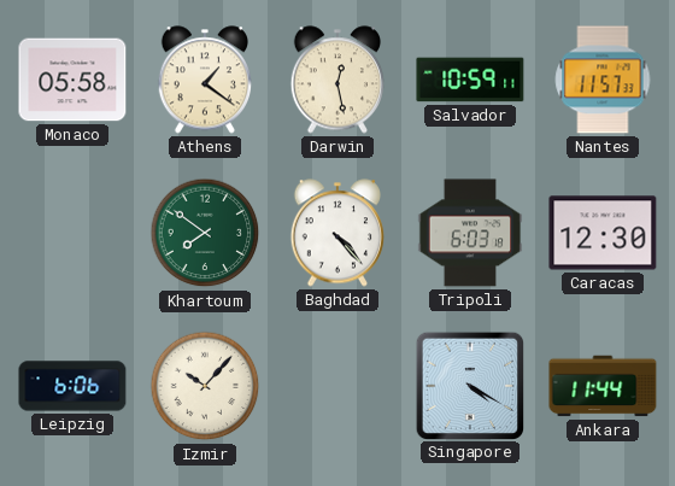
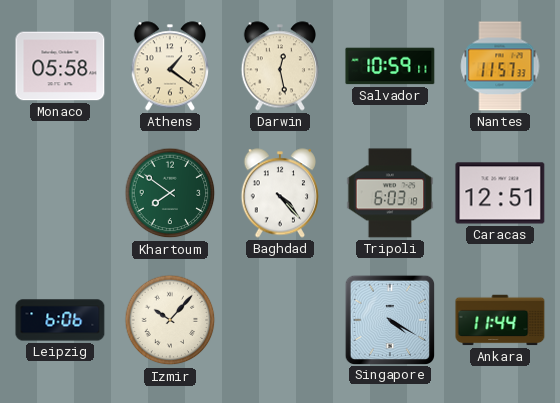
Caracas: 12:30 -> 12:51
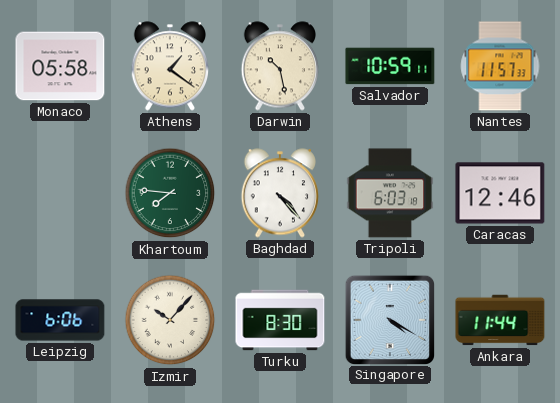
Darwin: 12:28 -> 10:28
Khartoum: 7:51 -> 7:46
Caracas: 12:51 -> 12:46
Turku: none -> 8:30
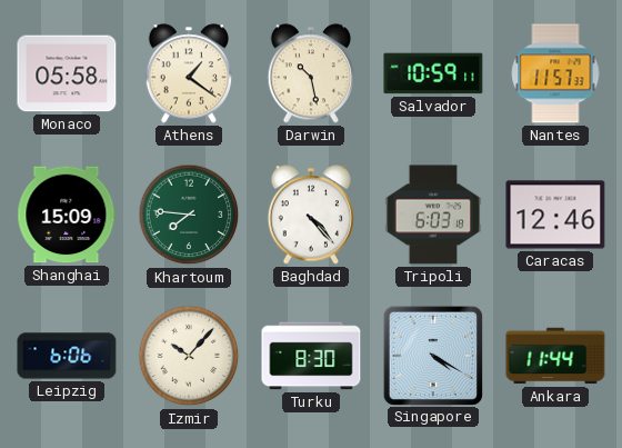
Shanghai: none -> 15:09
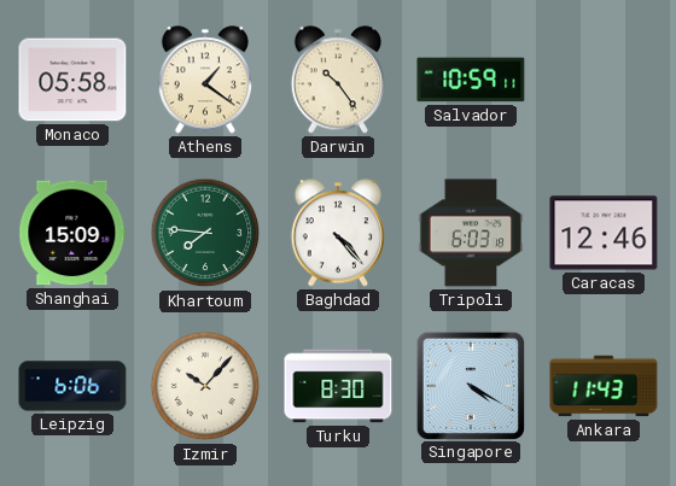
Darwin: 10:28 -> 10:24
Nantes: 11:57 -> none
Ankara: 11:44 -> 11:43
